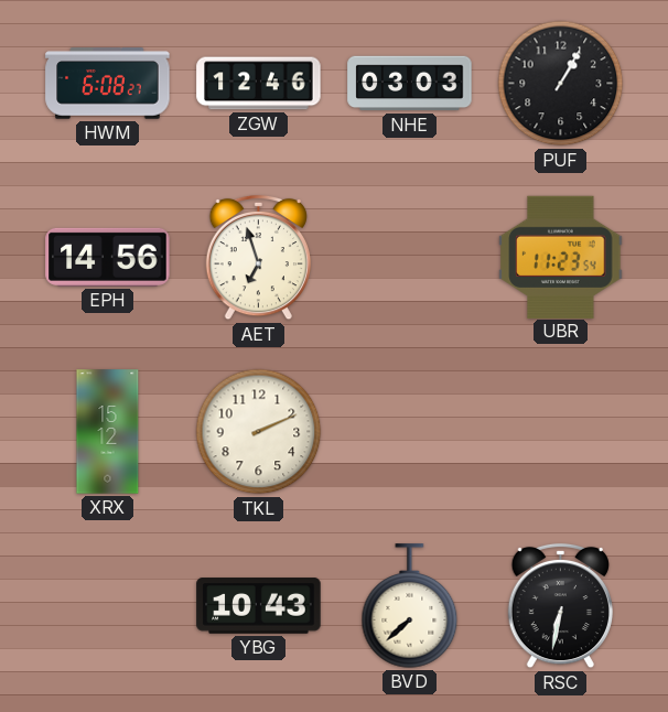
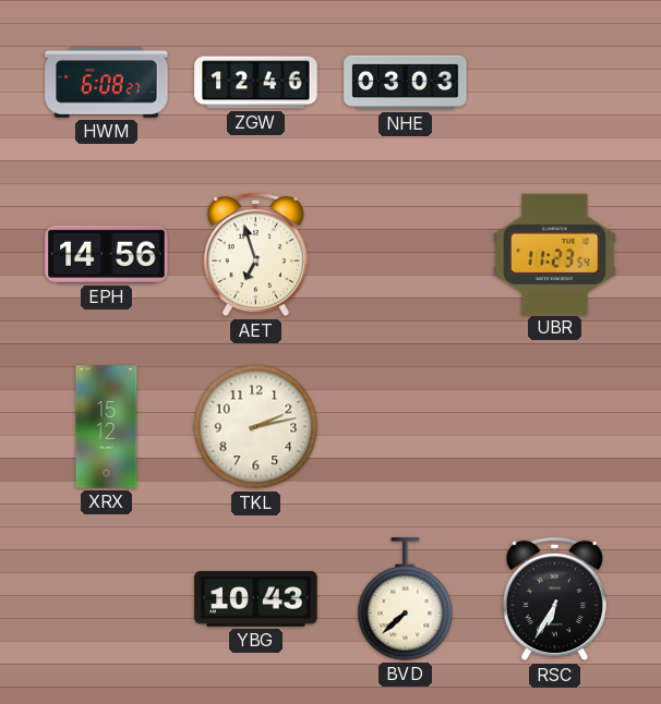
PUF: 1:05 -> none
TKL: 2:11 -> 2:13
RSC: 6:32 -> 6:35
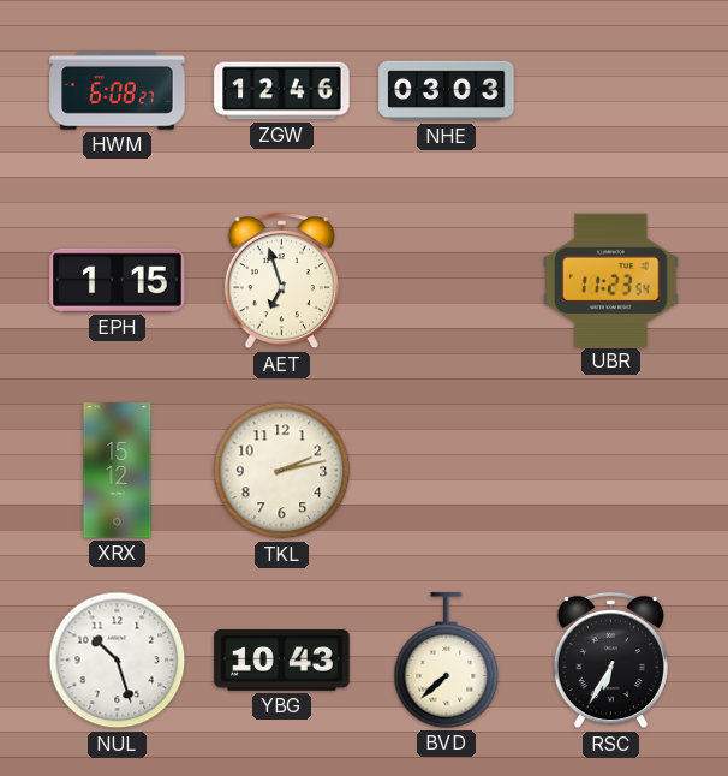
EPH: 14:56 -> 1:15
NUL: none -> 10:27
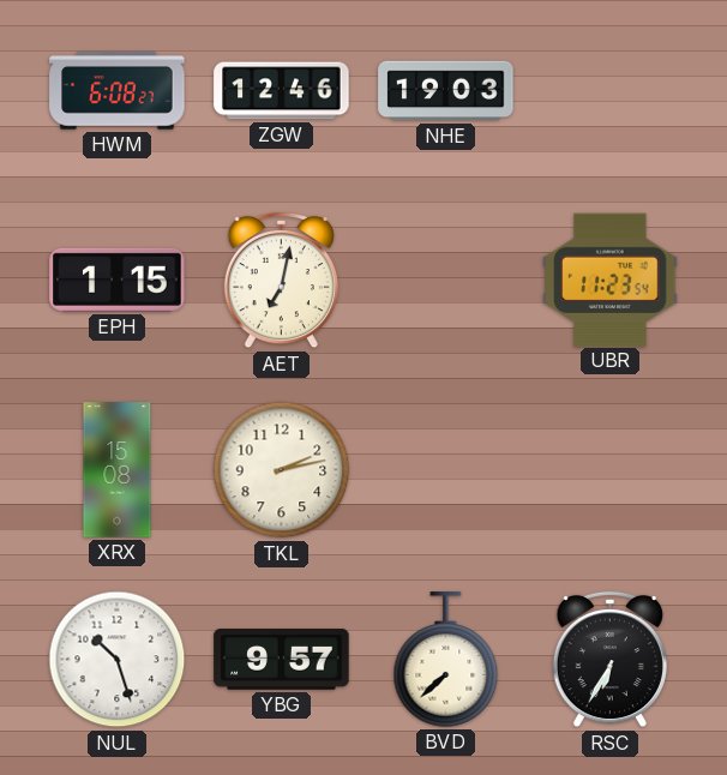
NHE: 03:03 -> 19:03
AET: 6:57 -> 7:02
XRX: 15:12 -> 15:08
YBG: 10:43 -> 9:57
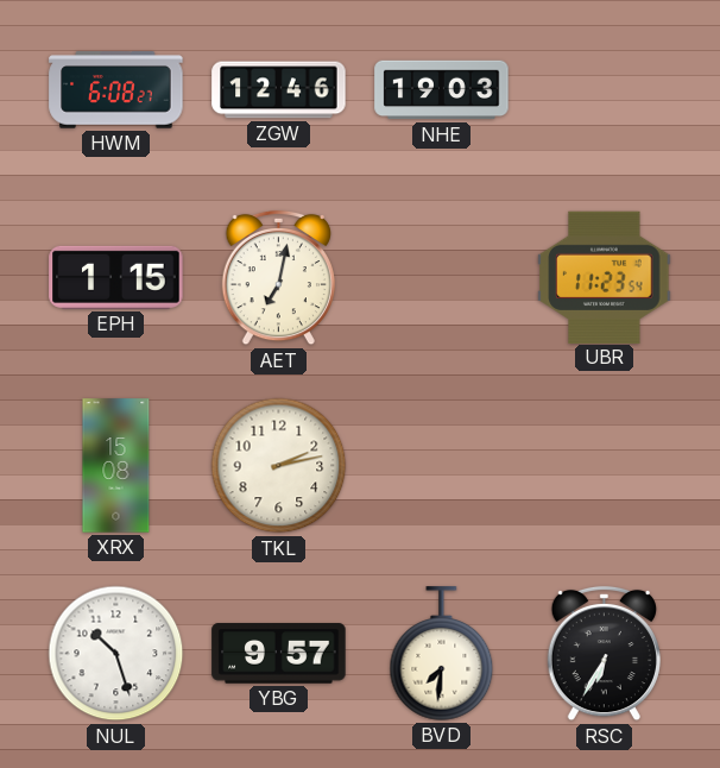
BVD: 7:38 -> 7:31
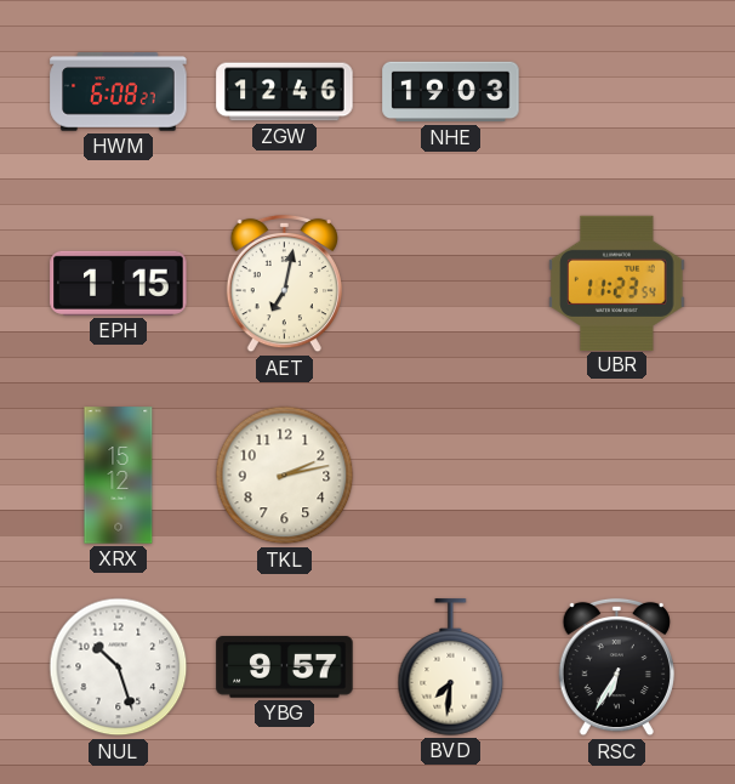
XRX: 15:08 -> 15:12
